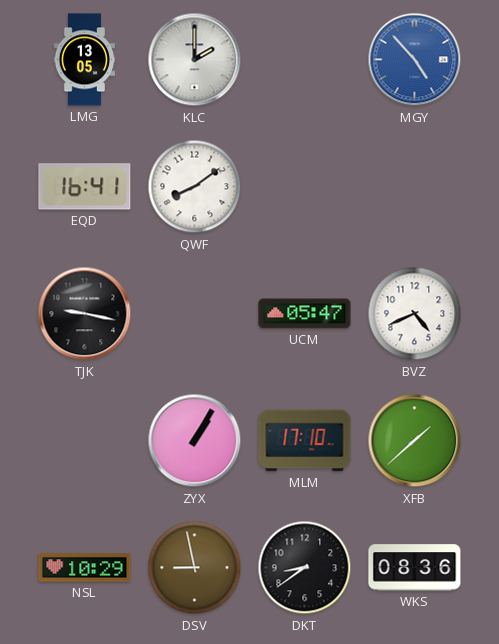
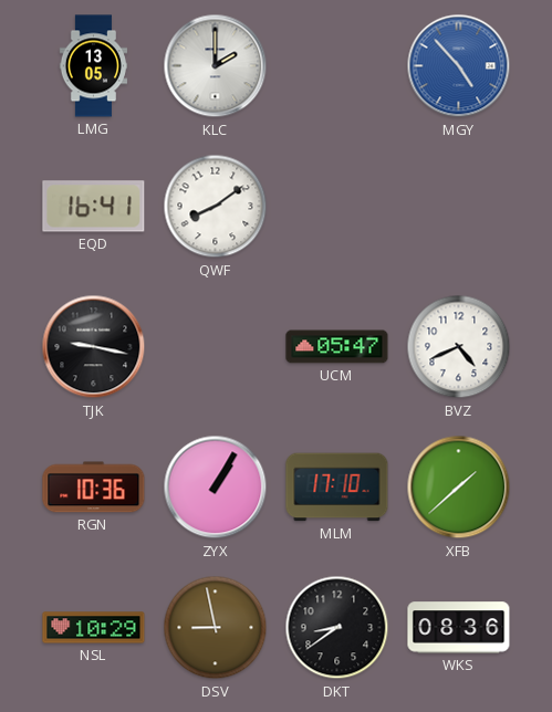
RGN: none -> 10:36
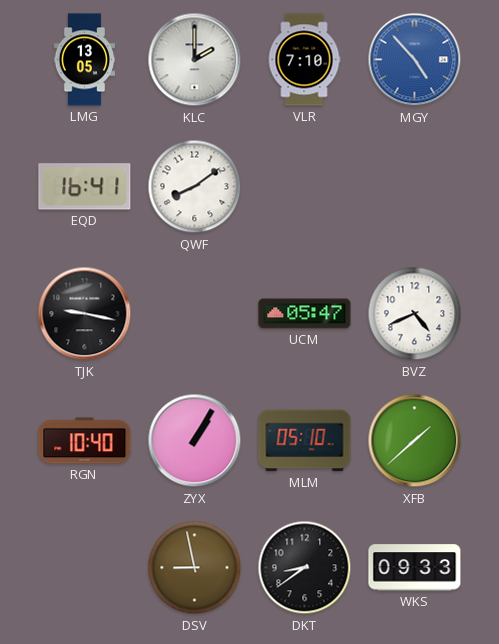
VLR: none -> 7:10
RGN: 10:36 -> 10:40
MLM: 17:10 -> 05:10
NSL: 10:29 -> none
WKS: 08:36 -> 09:33
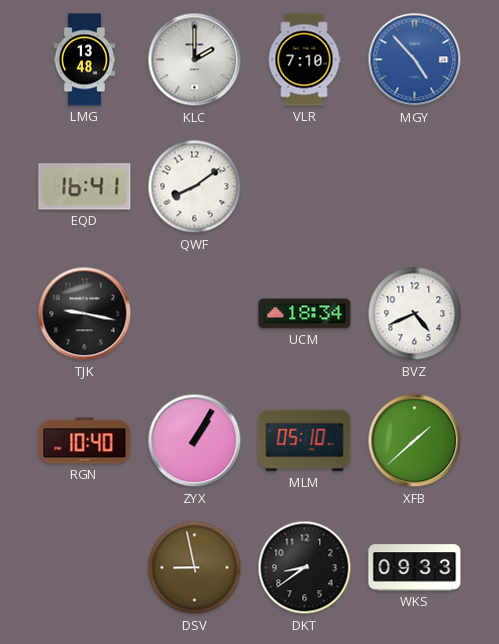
LMG: 13:05 -> 13:48
UCM: 05:47 -> 18:34
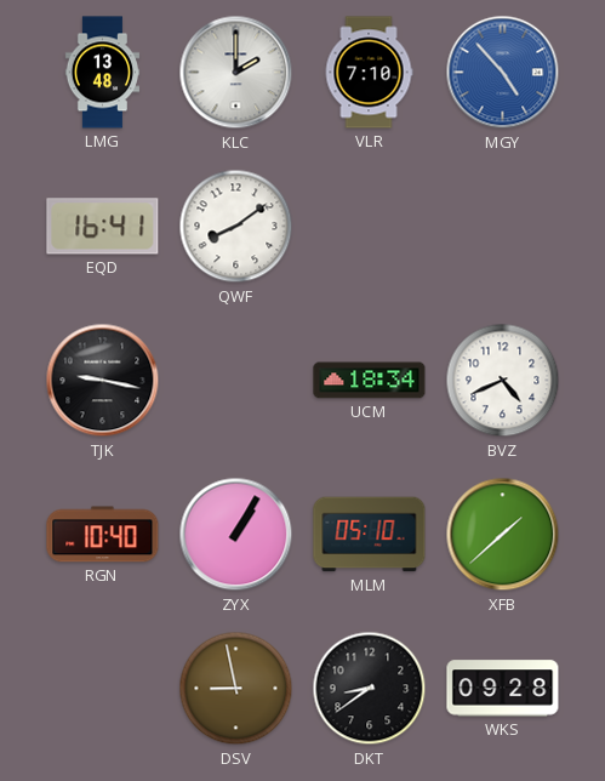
WKS: 09:33 -> 09:28
